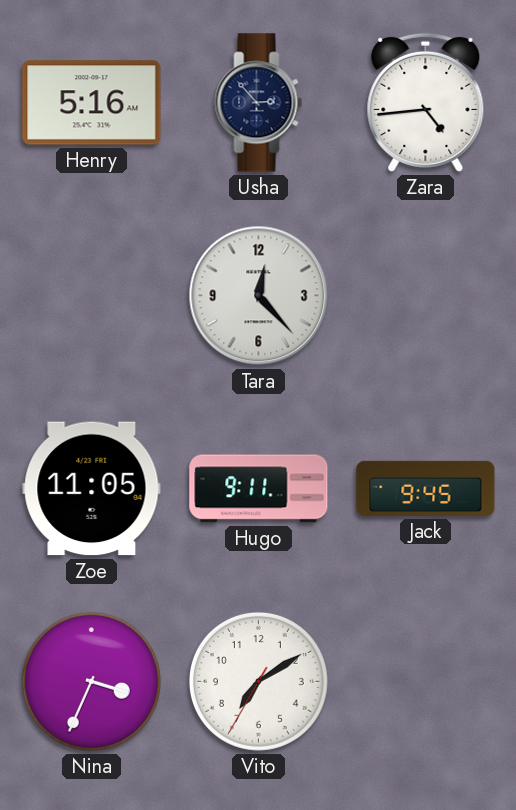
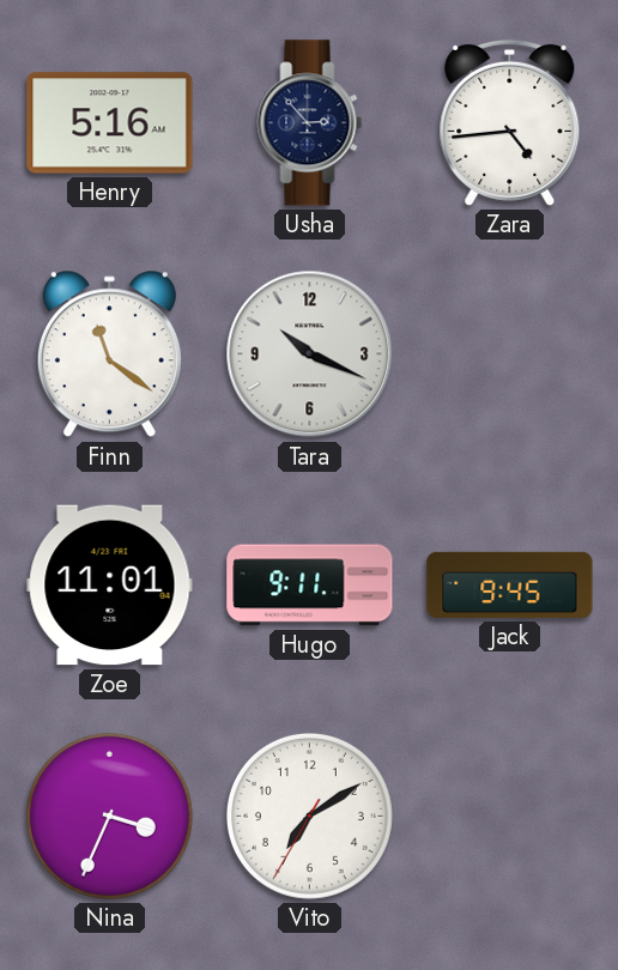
Finn: none -> 11:21
Tara: 12:23 -> 10:19
Zoe: 11:05 -> 11:01
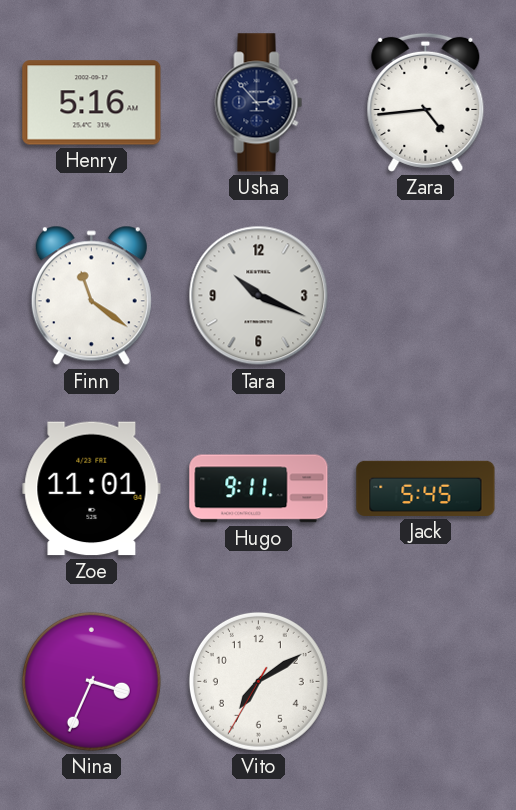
Jack: 9:45 -> 5:45
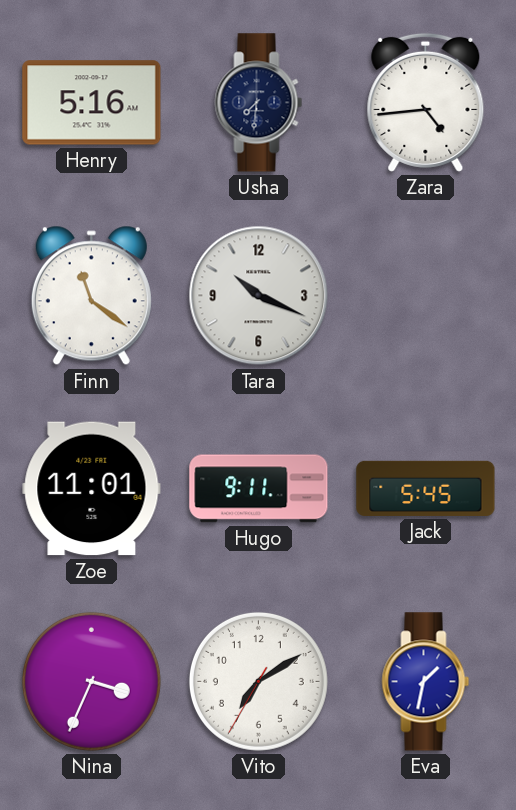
Usha: 2:53 -> 7:31
Eva: none -> 1:32
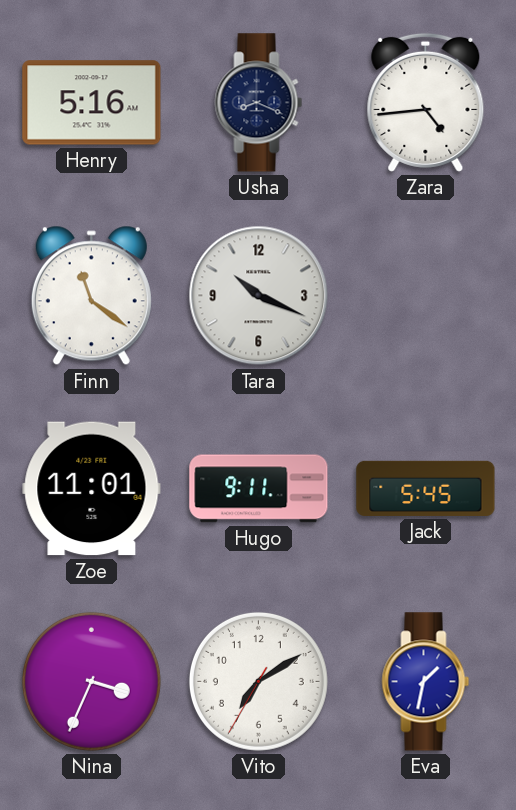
Usha: 7:31 -> 8:19
